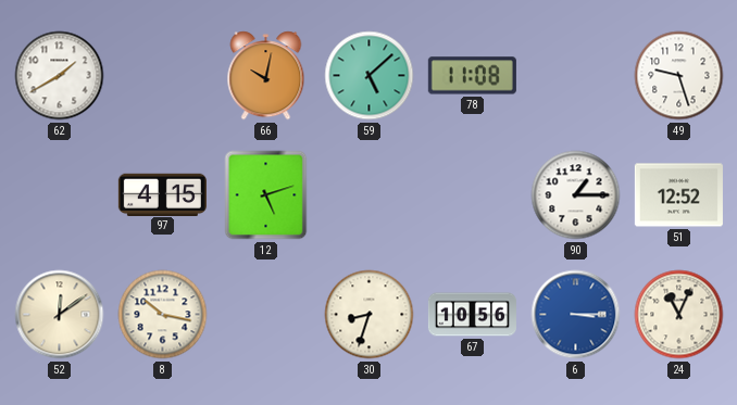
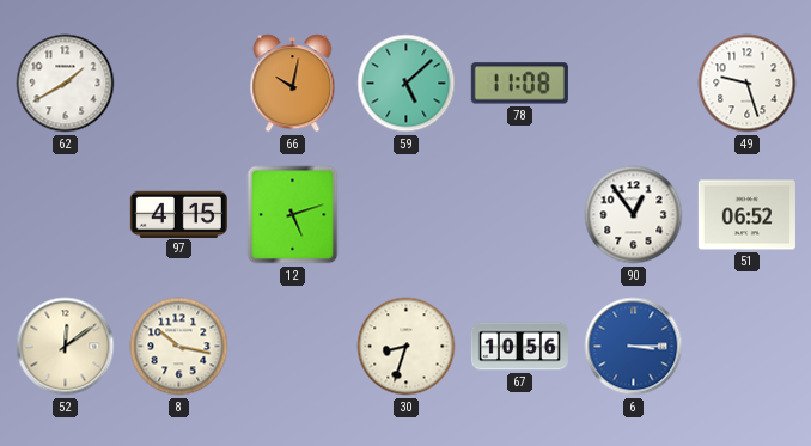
90: 1:15 -> 12:54
51: 12:52 -> 06:52
24: 11:04 -> none
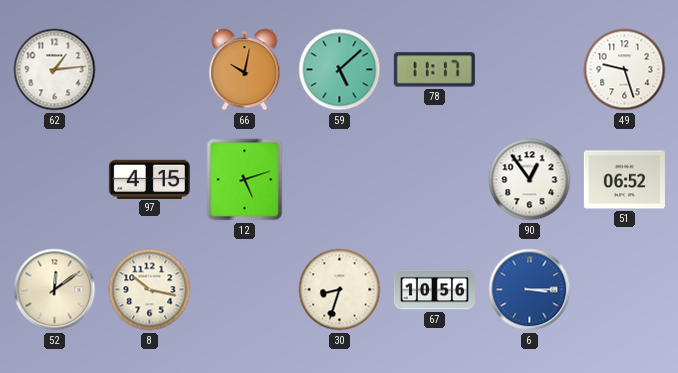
62: 1:40 -> 1:14
78: 11:08 -> 11:17
